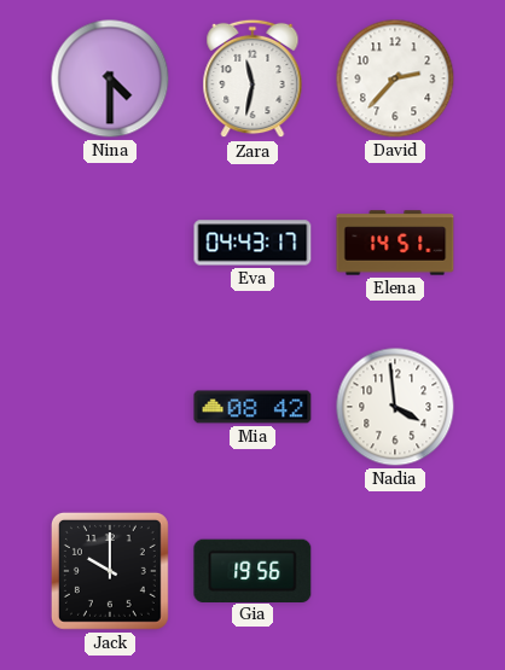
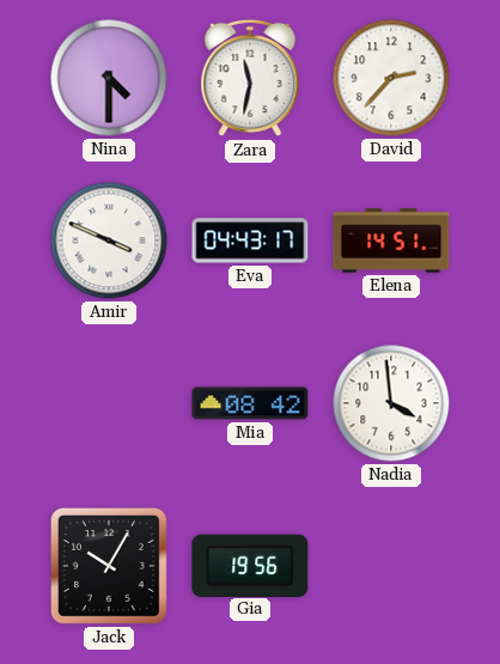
Amir: none -> 3:49
Jack: 10:00 -> 10:05
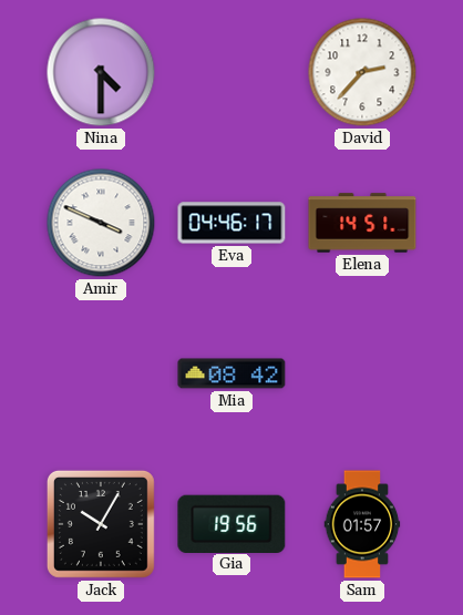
Zara: 11:32 -> none
Eva: 04:43 -> 04:46
Nadia: 3:59 -> none
Sam: none -> 01:57
